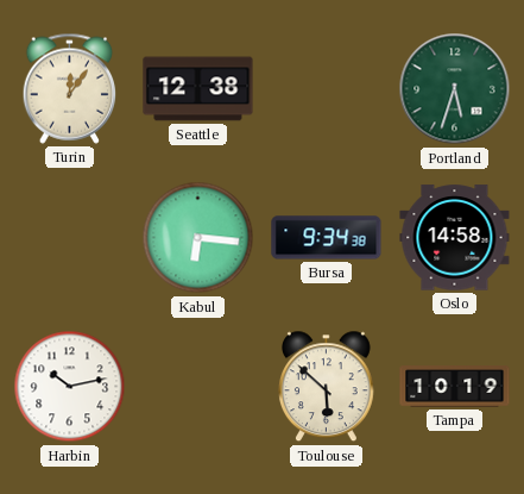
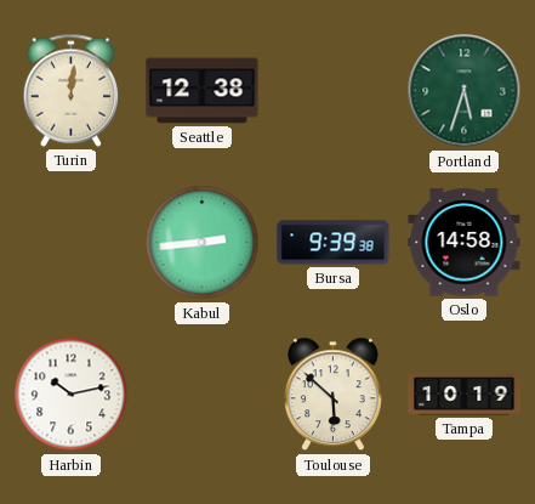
Turin: 12:06 -> 12:01
Kabul: 6:16 -> 2:44
Bursa: 9:34 -> 9:39
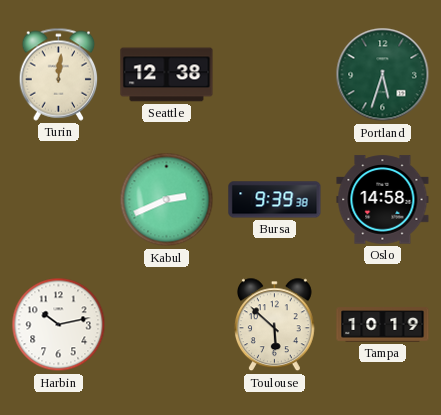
Kabul: 2:44 -> 2:41
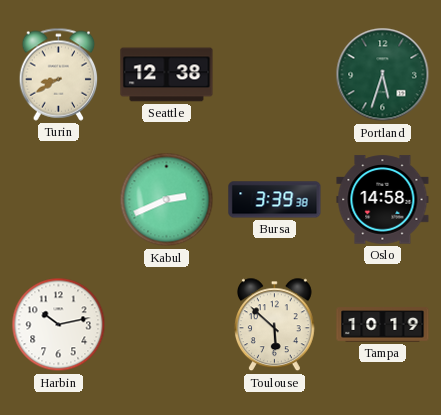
Turin: 12:01 -> 8:40
Bursa: 9:39 -> 3:39
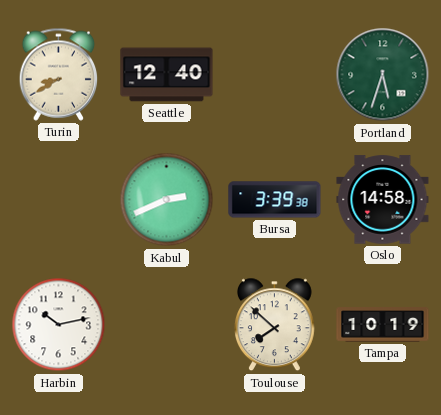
Seattle: 12:38 -> 12:40
Toulouse: 5:52 -> 7:52
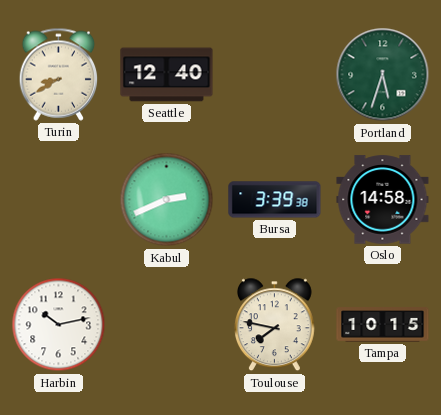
Toulouse: 7:52 -> 7:47
Tampa: 10:19 -> 10:15
